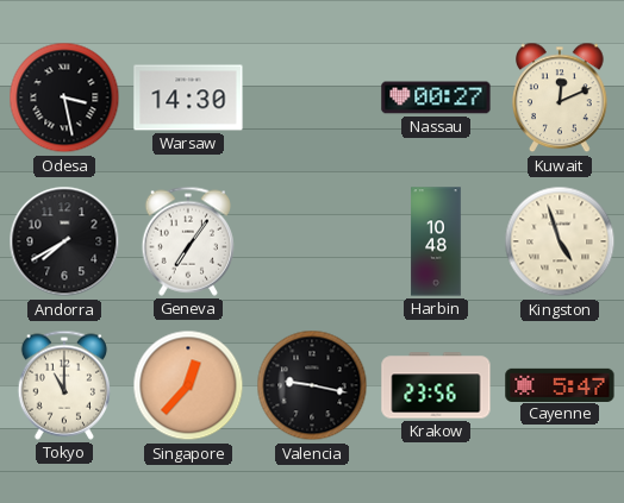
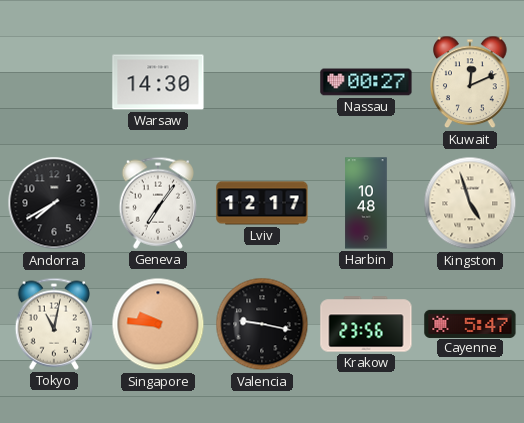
Odesa: 3:28 -> none
Lviv: none -> 12:17
Tokyo: 11:00 -> 11:02
Singapore: 12:37 -> 9:46
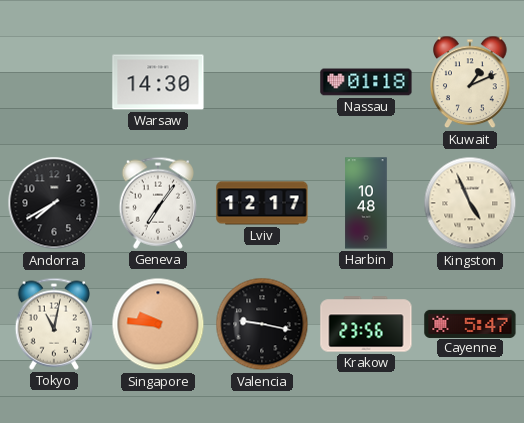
Nassau: 00:27 -> 01:18
Kuwait: 12:11 -> 1:11
Kingston: 4:57 -> 4:56
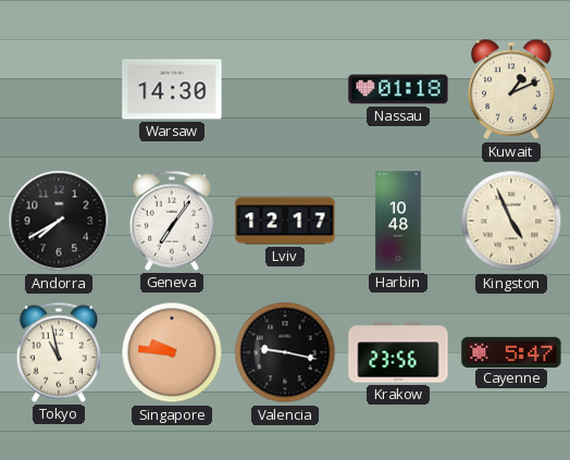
Tokyo: 11:02 -> 10:58
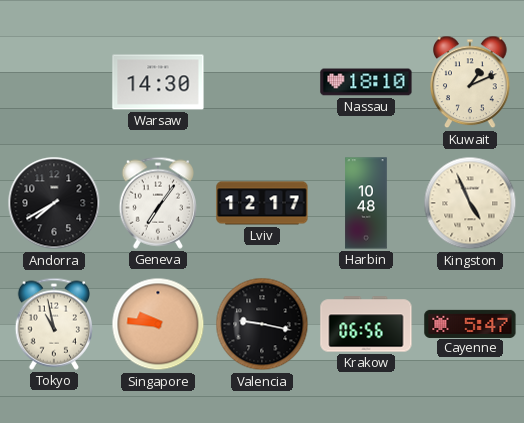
Nassau: 01:18 -> 18:10
Krakow: 23:56 -> 06:56
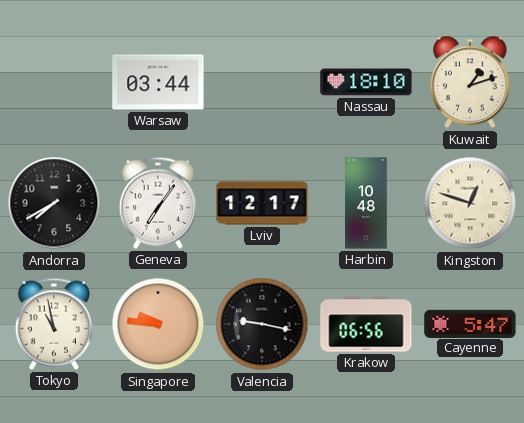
Warsaw: 14:30 -> 03:44
Kuwait: 1:11 -> 1:12
Kingston: 4:56 -> 12:48
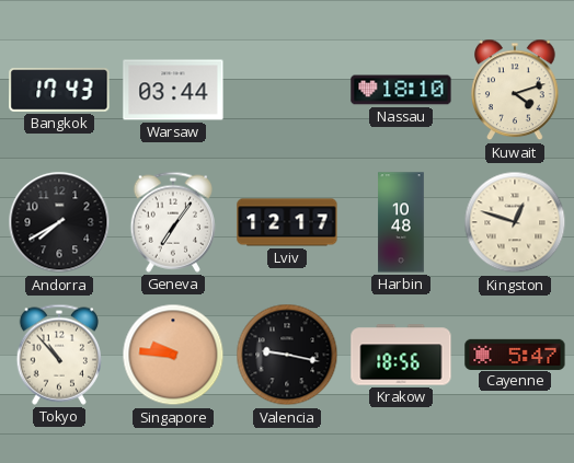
Bangkok: none -> 17:43
Kuwait: 1:12 -> 4:12
Tokyo: 10:58 -> 10:53
Krakow: 06:56 -> 18:56
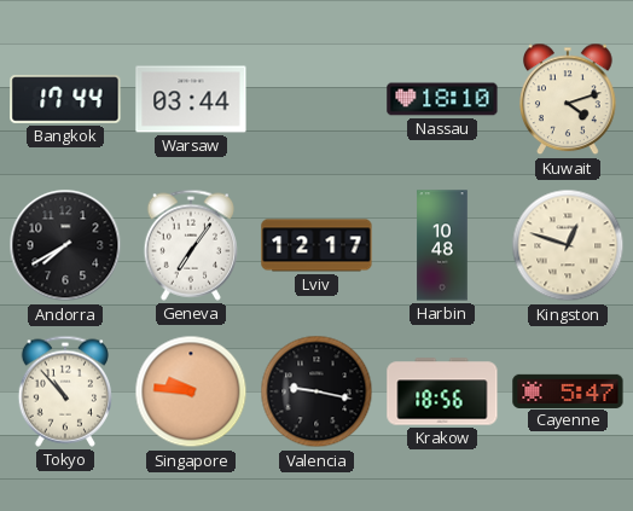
Bangkok: 17:43 -> 17:44
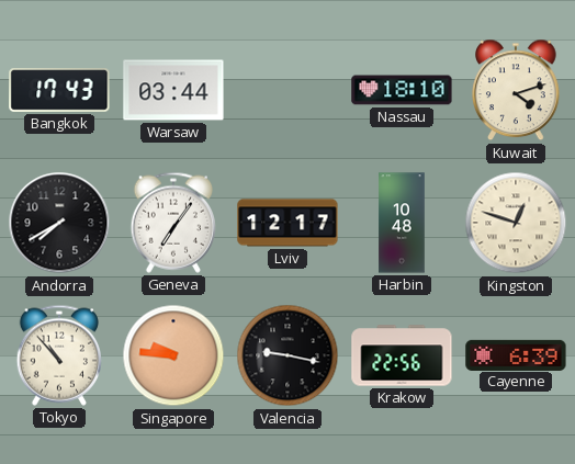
Bangkok: 17:44 -> 17:43
Krakow: 18:56 -> 22:56
Cayenne: 5:47 -> 6:39
